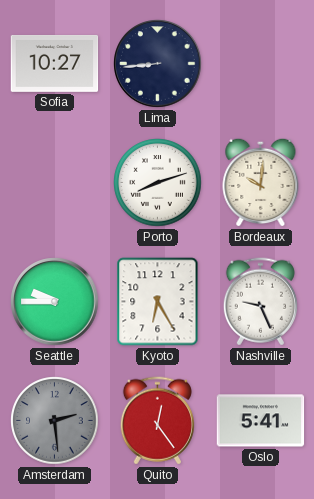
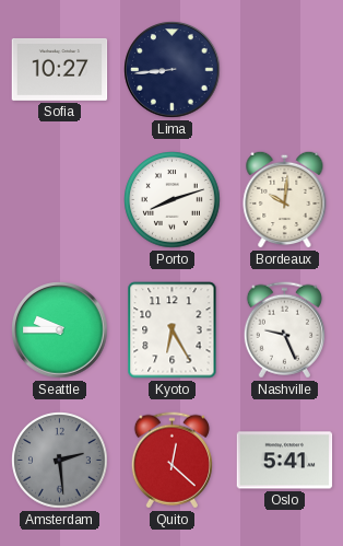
Quito: 12:24 -> 12:22
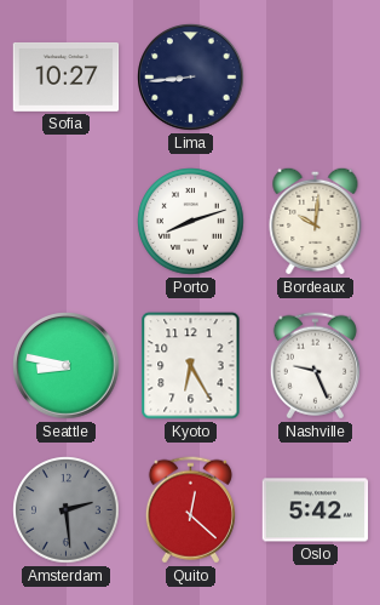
Seattle: 9:45 -> 8:47
Oslo: 5:41 -> 5:42
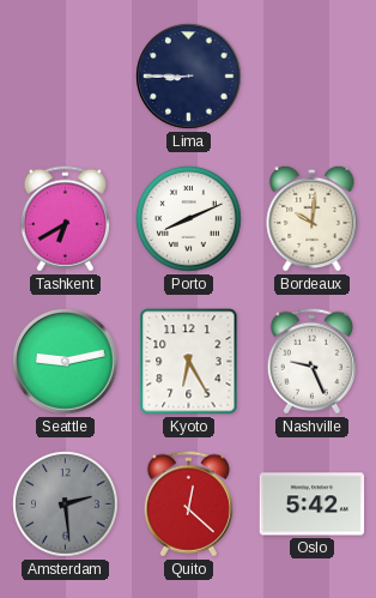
Sofia: 10:27 -> none
Lima: 8:44 -> 8:45
Tashkent: none -> 6:40
Porto: 8:12 -> 8:11
Seattle: 8:47 -> 9:13
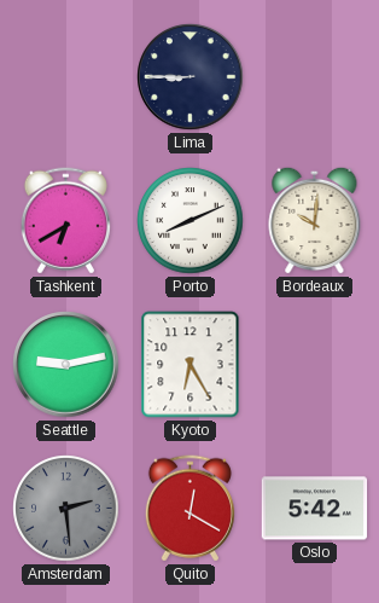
Nashville: 9:26 -> none
Quito: 12:22 -> 12:20
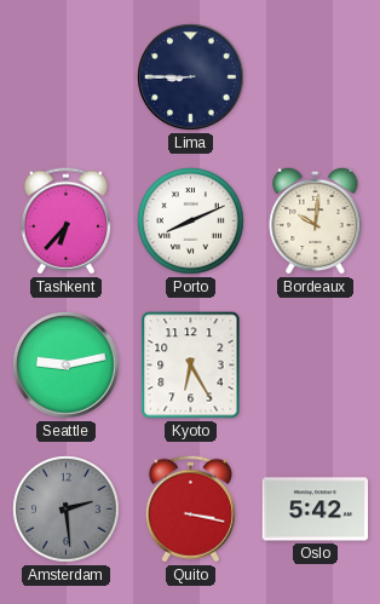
Tashkent: 6:40 -> 6:37
Quito: 12:20 -> 3:17
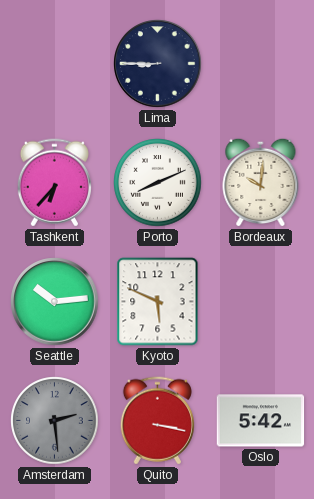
Seattle: 9:13 -> 10:14
Kyoto: 6:25 -> 5:49
